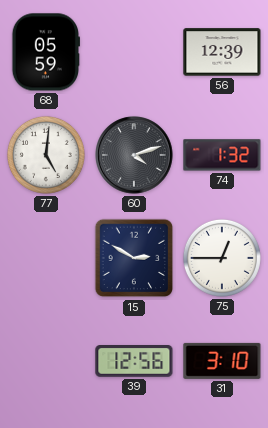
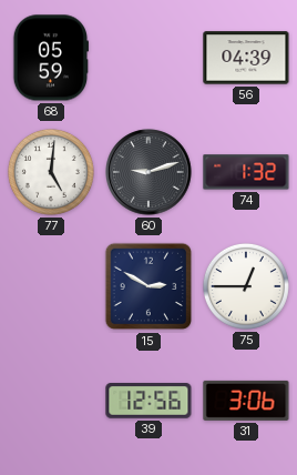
56: 12:39 -> 04:39
60: 4:12 -> 9:12
31: 3:10 -> 3:06
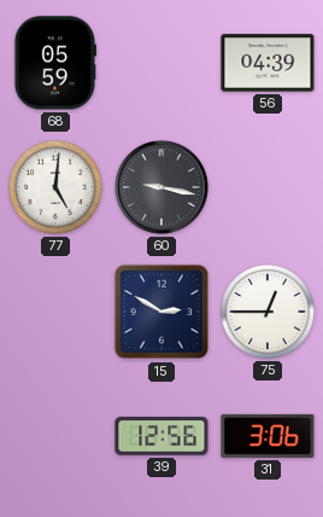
60: 9:12 -> 9:17
74: 1:32 -> none
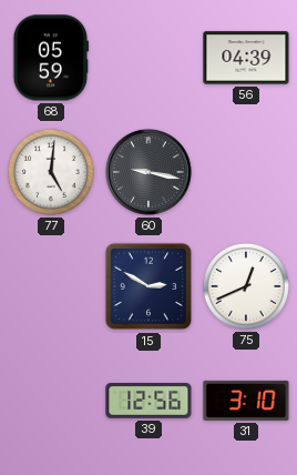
75: 12:45 -> 12:41
31: 3:06 -> 3:10
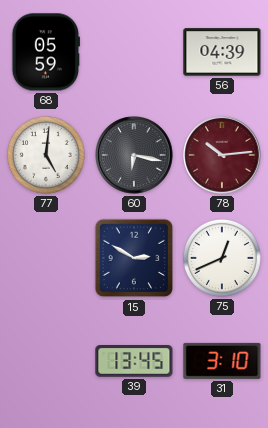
60: 9:17 -> 6:17
78: none -> 10:14
39: 12:56 -> 13:45
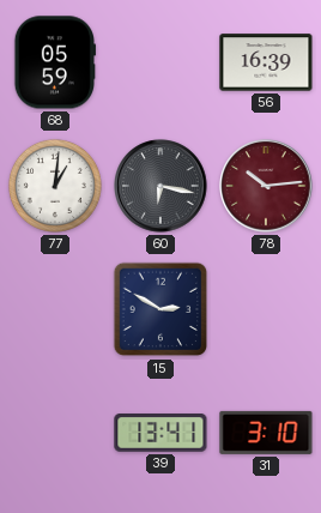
56: 04:39 -> 16:39
77: 5:01 -> 1:01
75: 12:41 -> none
39: 13:45 -> 13:41
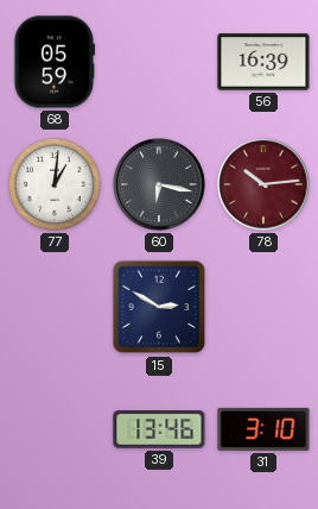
39: 13:41 -> 13:46
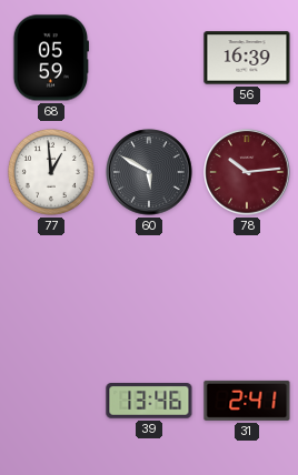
77: 1:01 -> 12:59
60: 6:17 -> 5:50
15: 2:50 -> none
31: 3:10 -> 2:41
